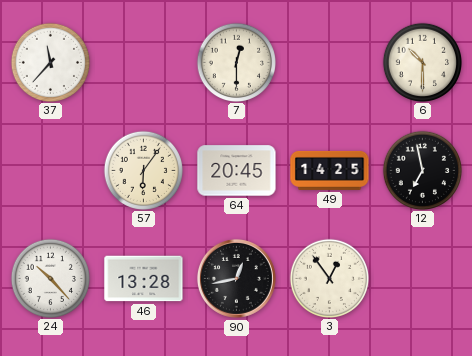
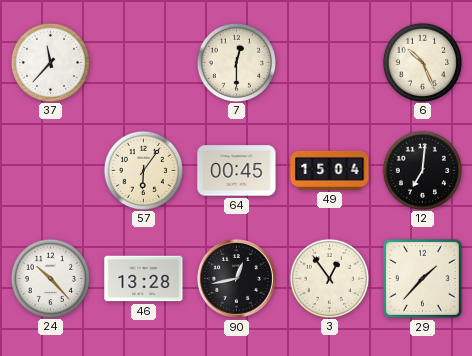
6: 10:30 -> 10:26
64: 20:45 -> 00:45
49: 14:25 -> 15:04
12: 6:58 -> 7:01
29: none -> 1:37
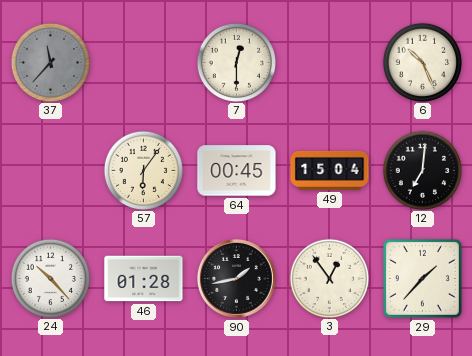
37 dial: white -> grey
46: 13:28 -> 01:28
90: 12:43 -> 1:43
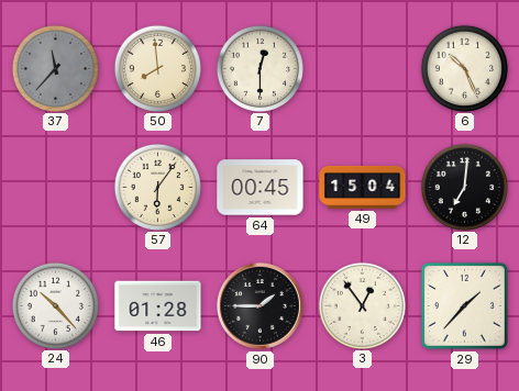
50: none -> 7:59
90: 1:43 -> 1:45
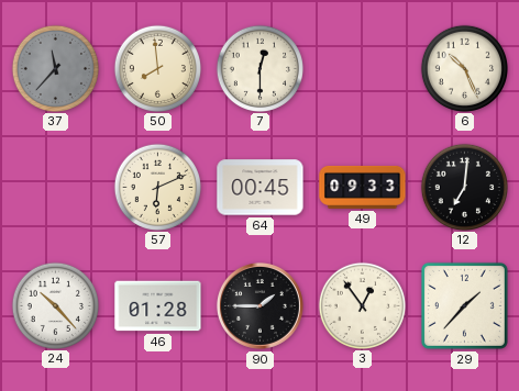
57: 6:06 -> 6:11
49: 15:04 -> 09:33
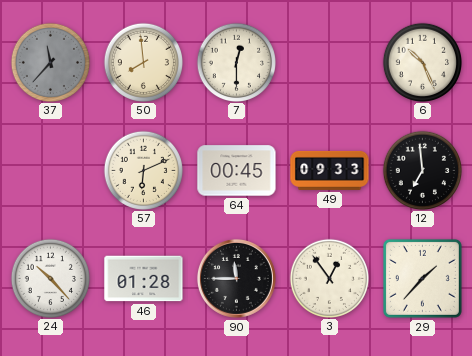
12: 7:01 -> 6:59
90: 1:45 -> 11:45
